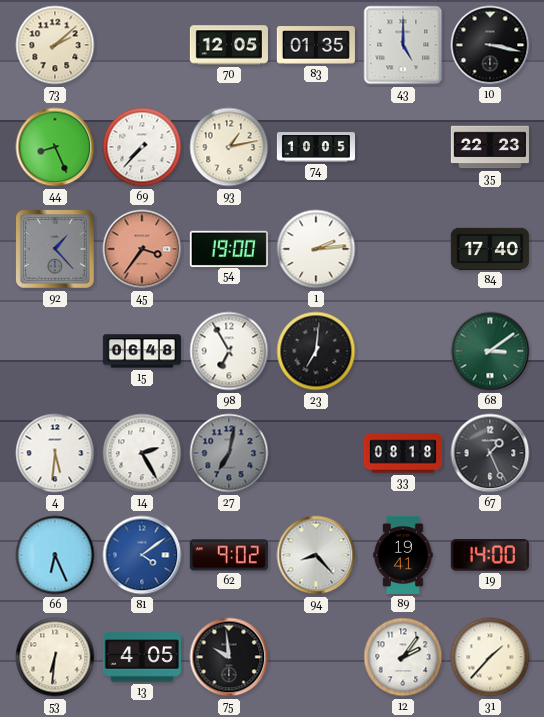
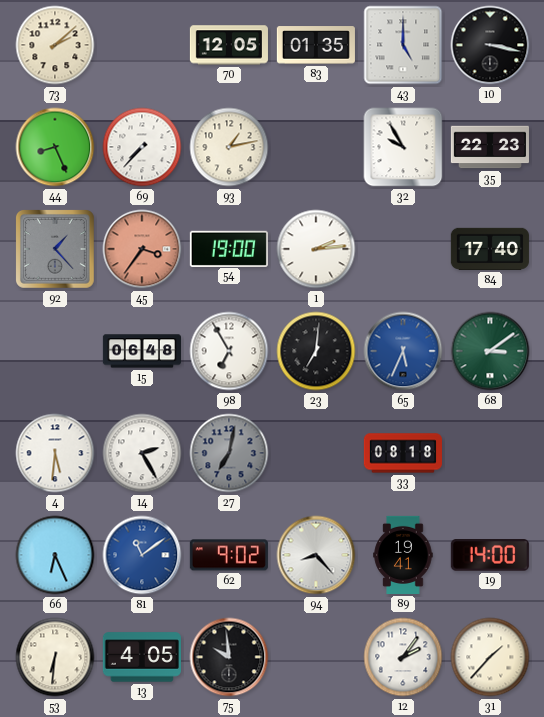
74: 10:05 -> none
32: none -> 9:55
65: none -> 5:34
67: 1:26 -> none
81: 4:09 -> 11:09
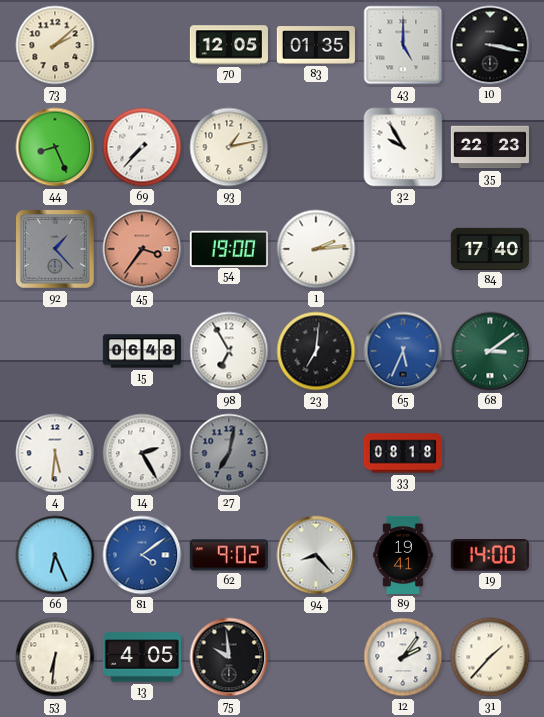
81: 11:09 -> 4:09
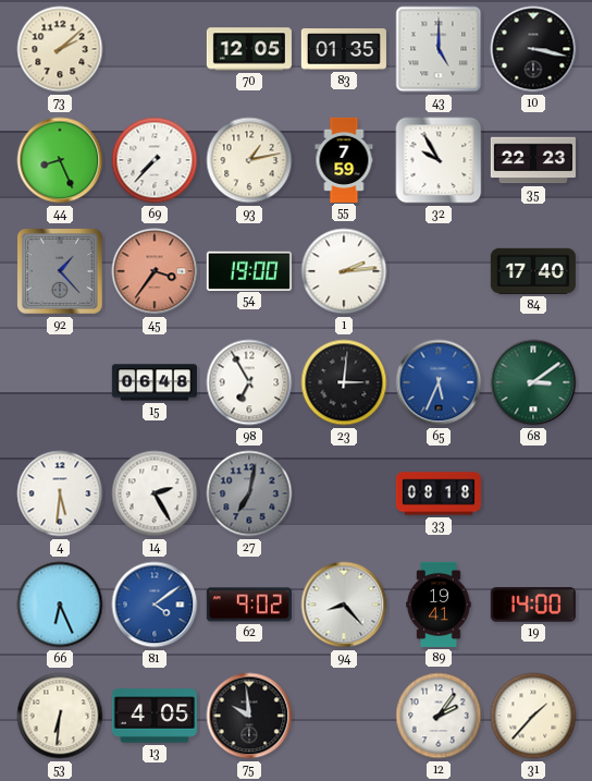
55: none -> 7:59
23: 7:01 -> 3:01
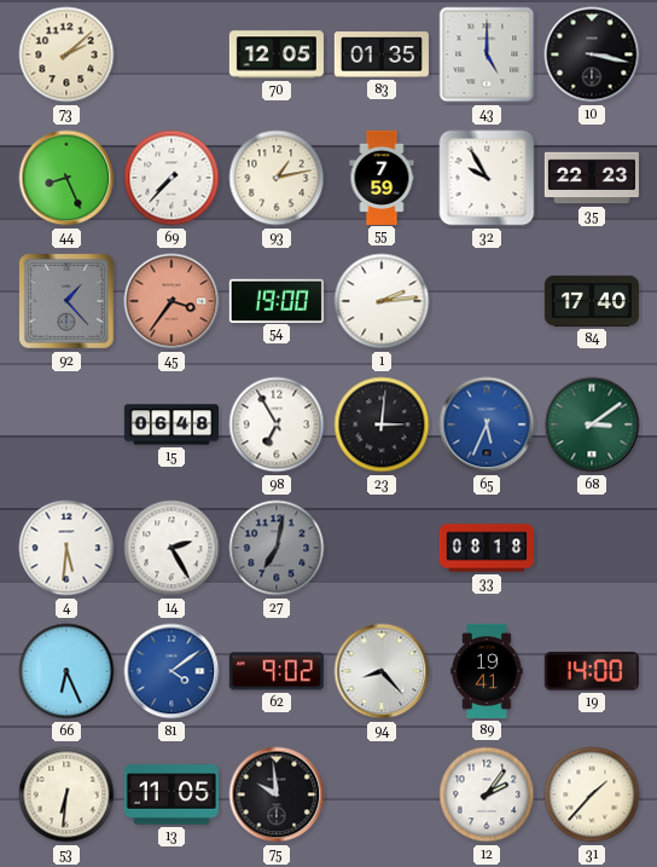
13: 4:05 -> 11:05
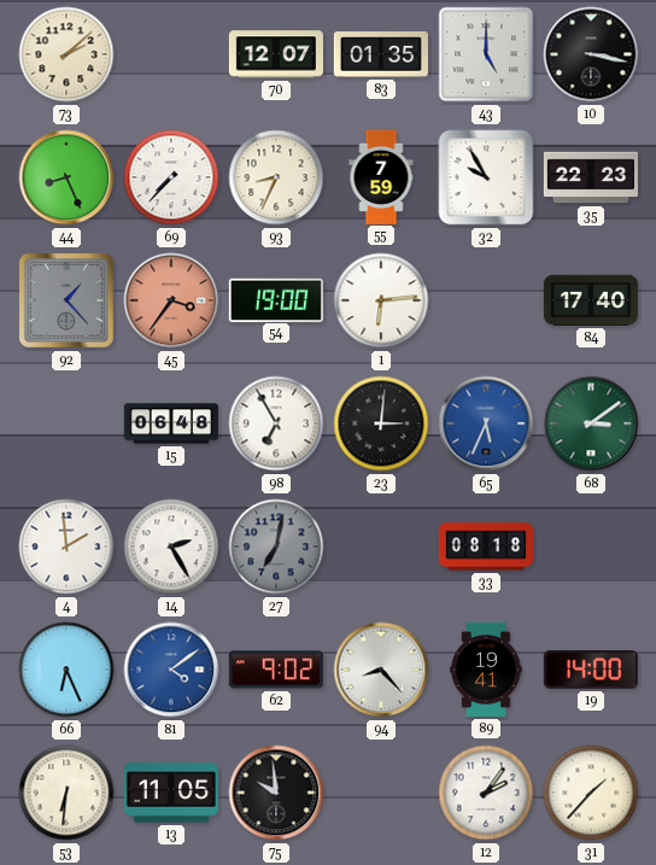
70: 12:05 -> 12:07
93: 1:13 -> 8:34
1: 2:14 -> 6:14
4: 5:31 -> 1:59
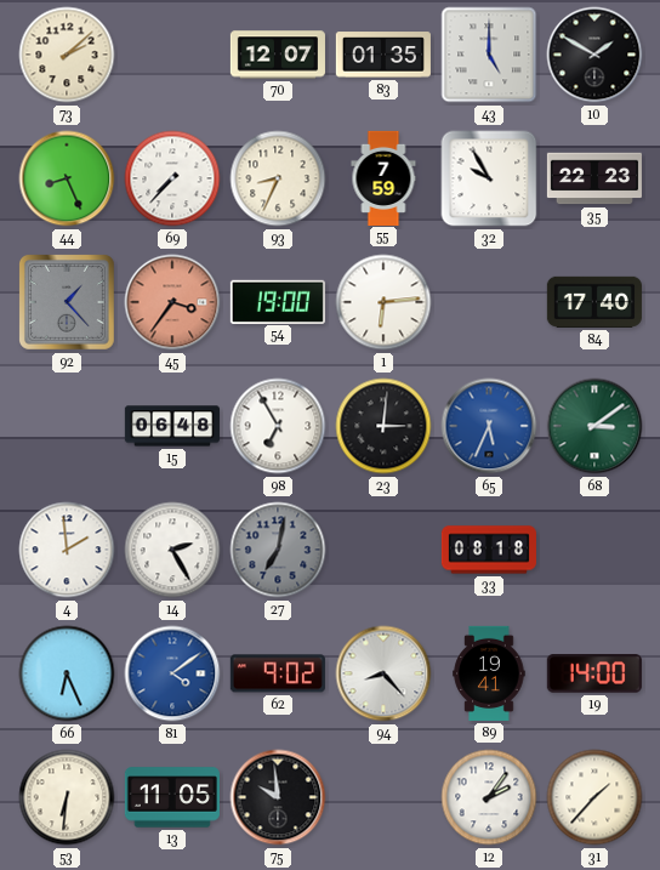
10: 3:17 -> 1:50
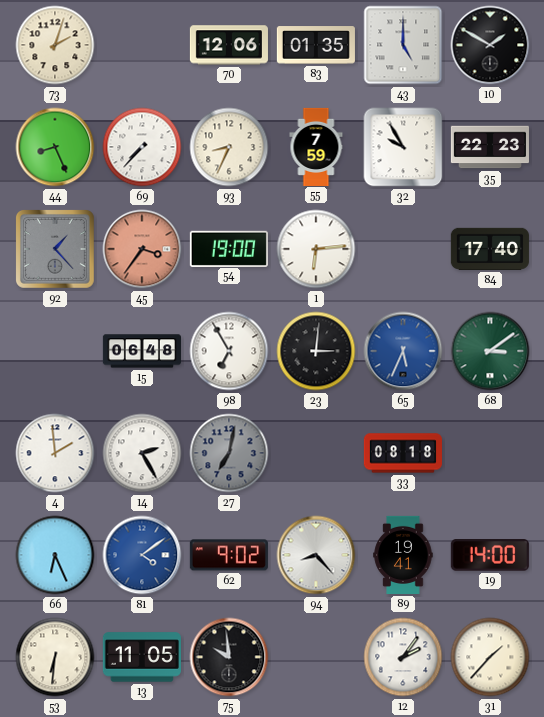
73: 2:08 -> 2:03
70: 12:07 -> 12:06
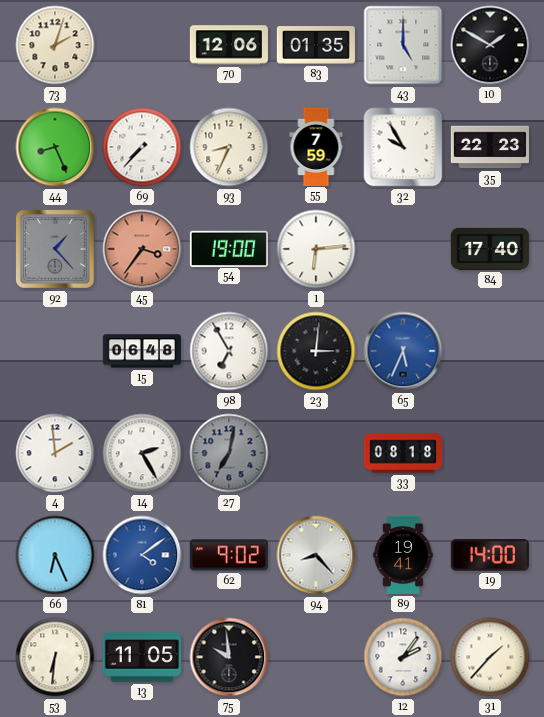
68: 3:09 -> none
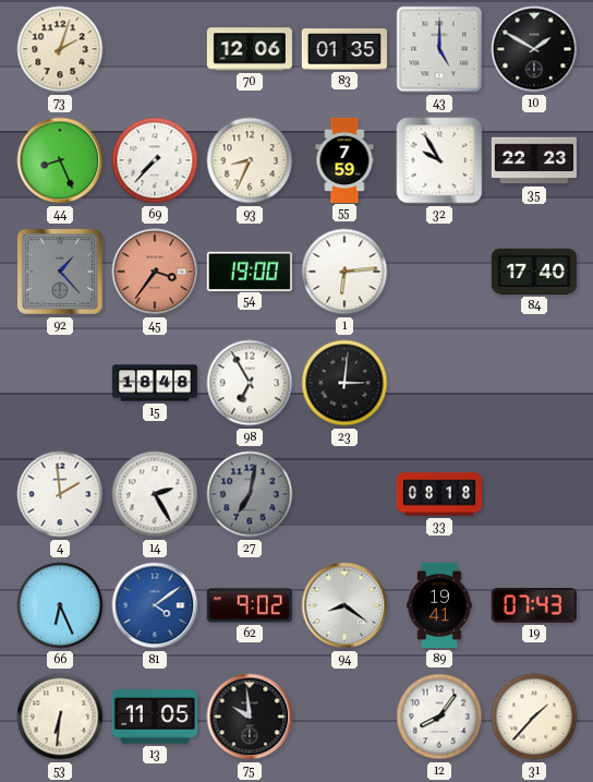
15: 06:48 -> 18:48
65: 5:34 -> none
94: 8:23 -> 8:21
19: 14:00 -> 07:43
12: 2:06 -> 8:06
